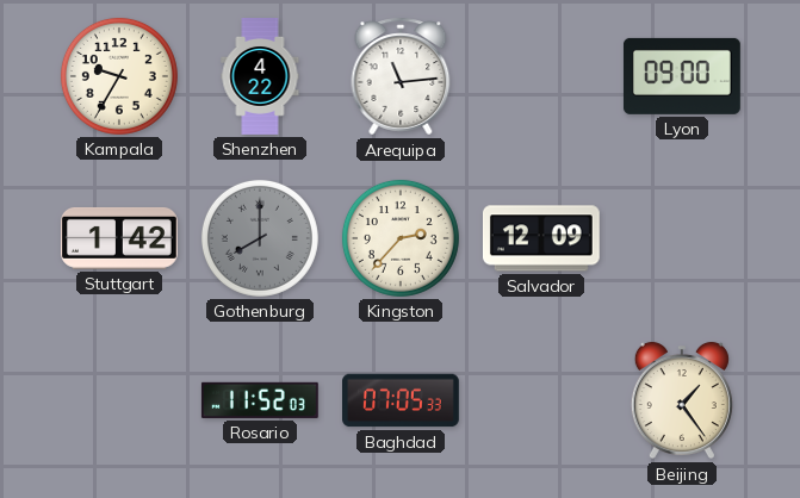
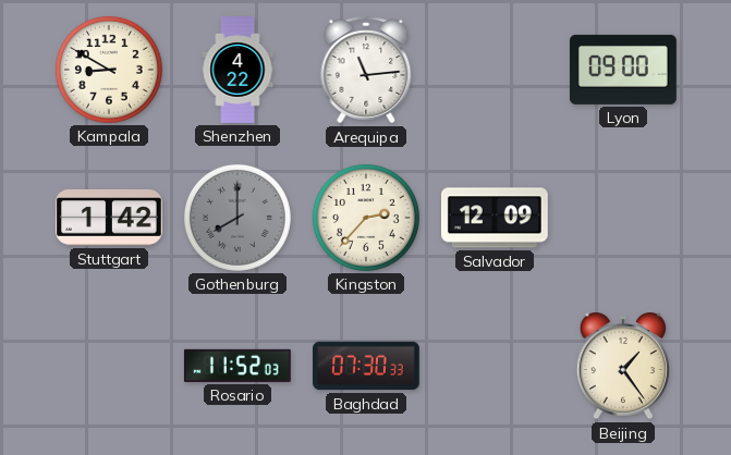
Kampala: 9:35 -> 8:50
Baghdad: 07:05 -> 07:30
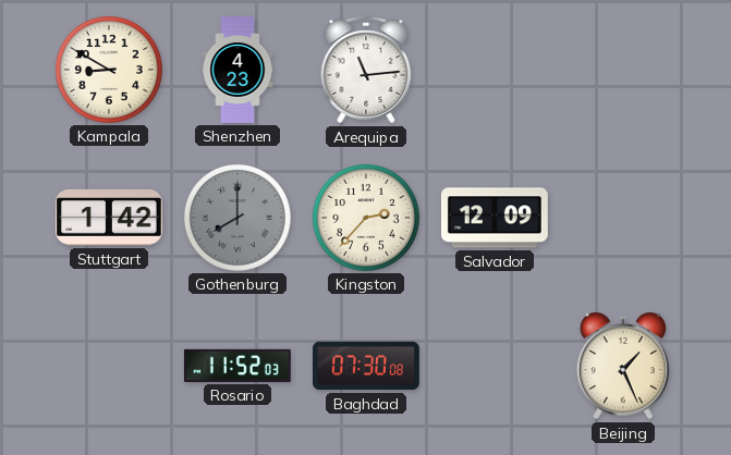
Shenzhen: 4:22 -> 4:23
Lyon: 09:00 -> none
Baghdad: 07:30:33 -> 07:30:08
Beijing: 1:24 -> 1:26
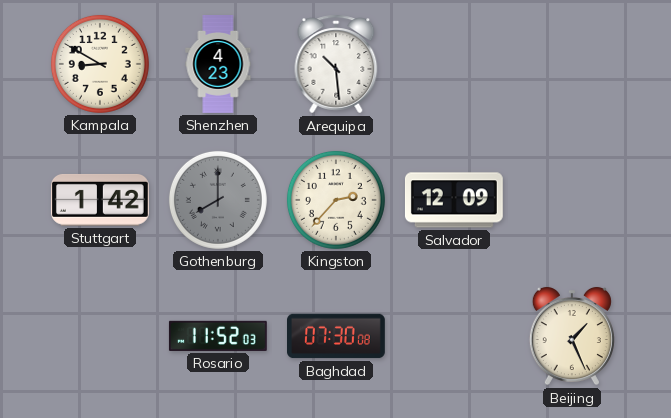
Arequipa: 11:14 -> 10:29
